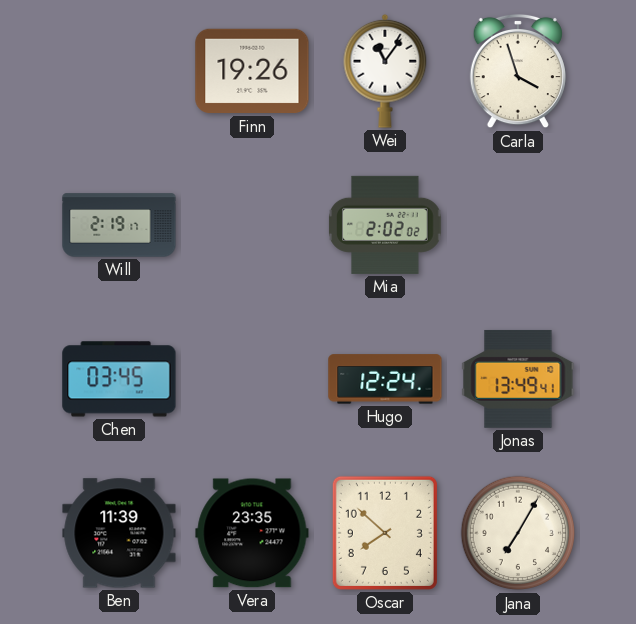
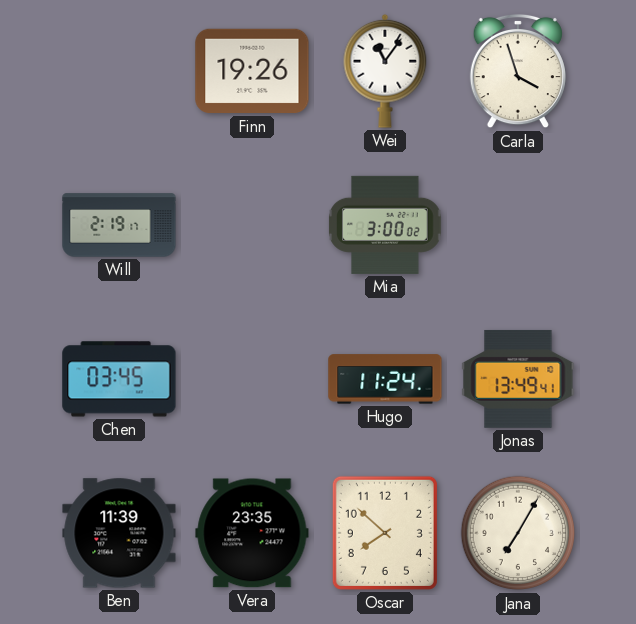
Mia: 2:02 -> 3:00
Hugo: 12:24 -> 11:24
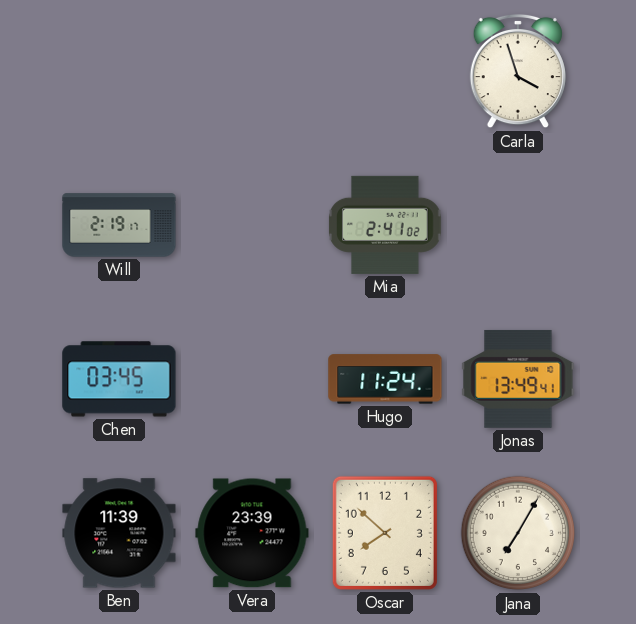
Finn: 19:26 -> none
Wei: 11:06 -> none
Mia: 3:00 -> 2:41
Vera: 23:35 -> 23:39
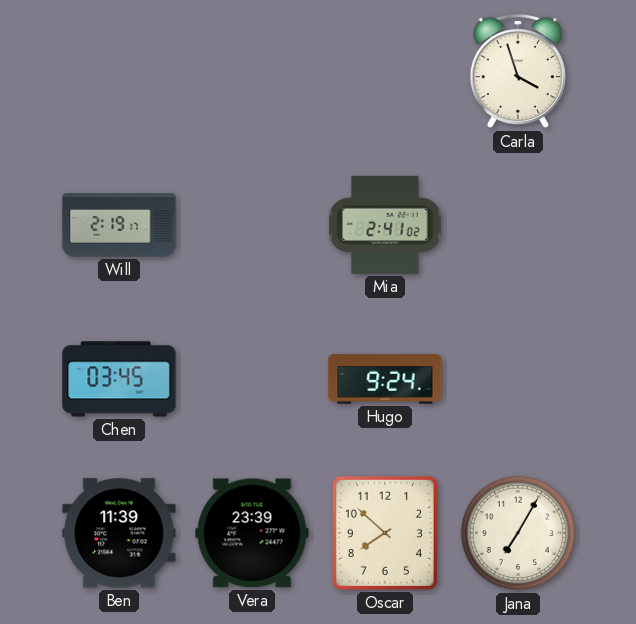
Hugo: 11:24 -> 9:24
Jonas: 13:49 -> none
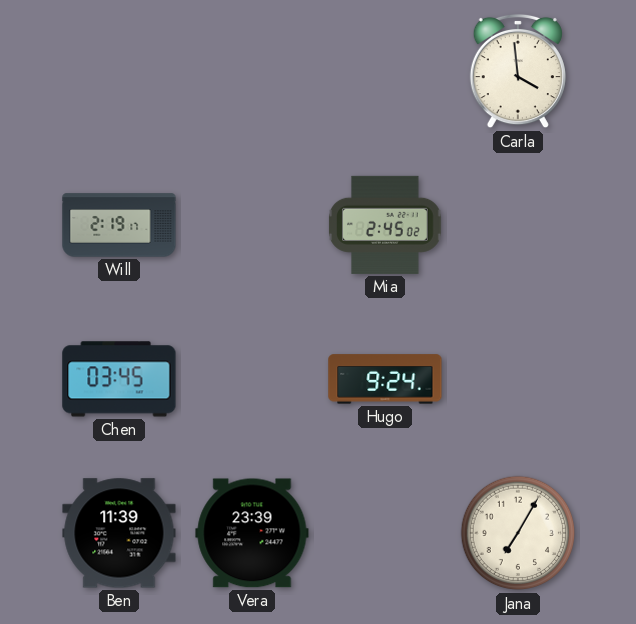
Carla: 3:57 -> 3:59
Mia: 2:41 -> 2:45
Oscar: 7:52 -> none
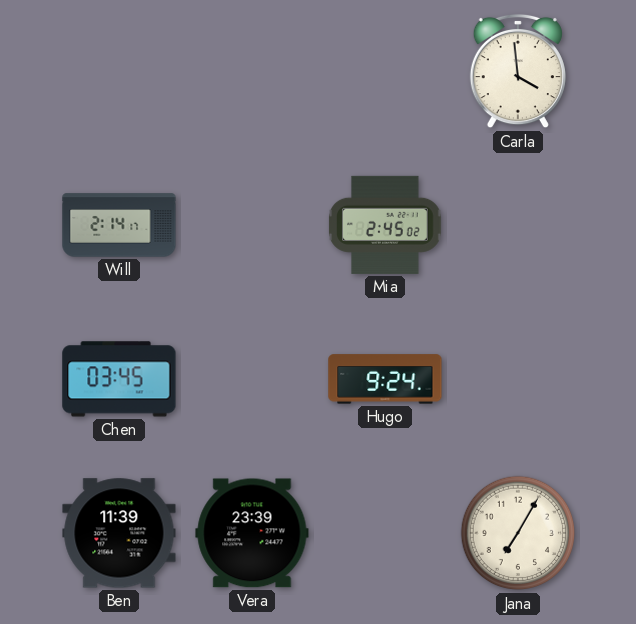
Will: 2:19 -> 2:14
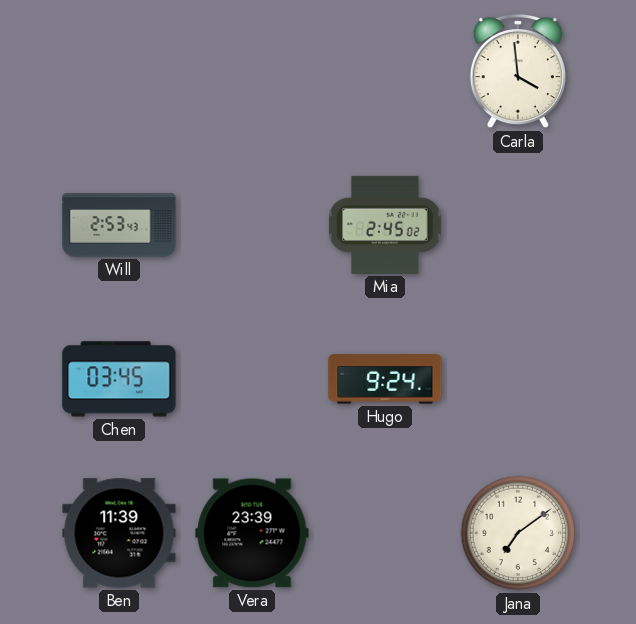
Will: 2:14 -> 2:53
Jana: 7:05 -> 7:09
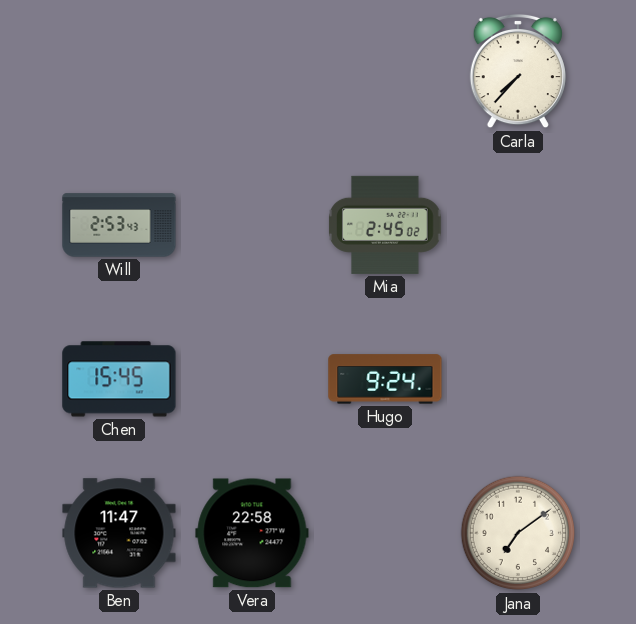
Carla: 3:59 -> 7:37
Chen: 03:45 -> 15:45
Ben: 11:39 -> 11:47
Vera: 23:39 -> 22:58
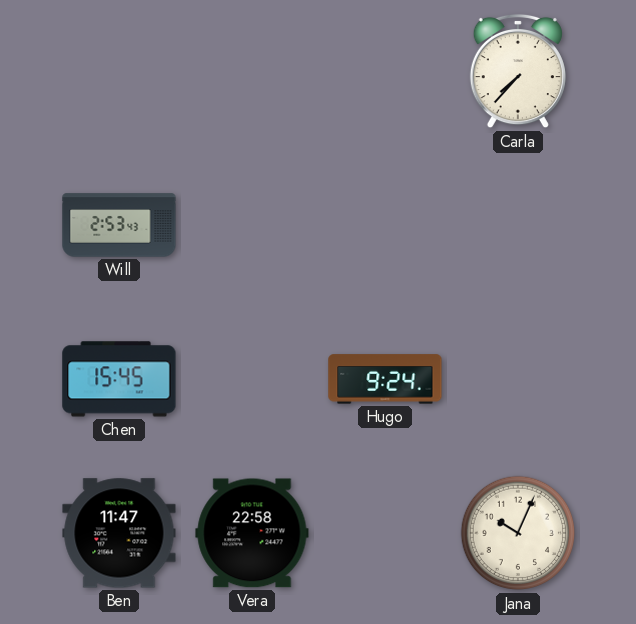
Mia: 2:45 -> none
Jana: 7:09 -> 10:04
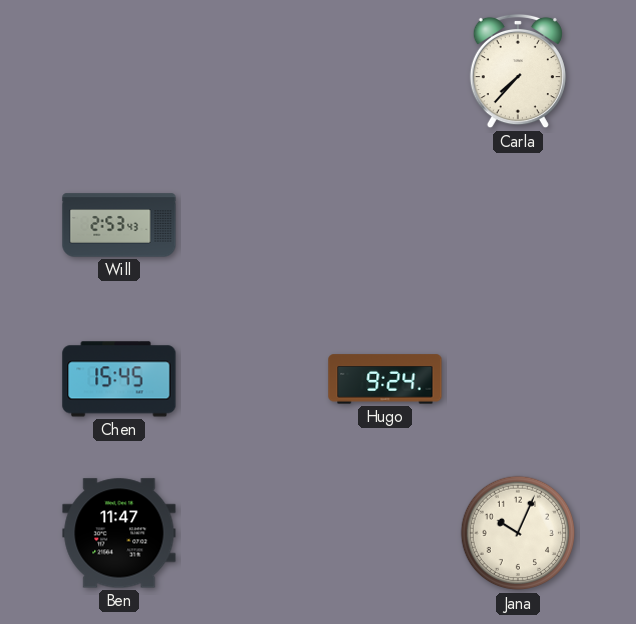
Vera: 22:58 -> none
